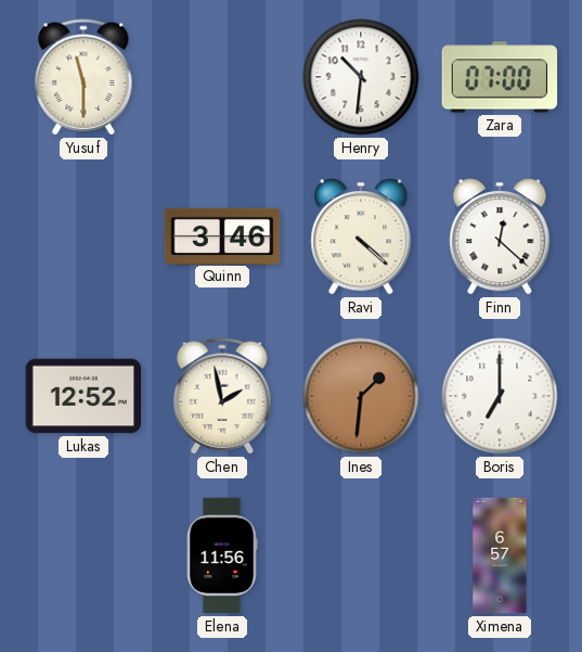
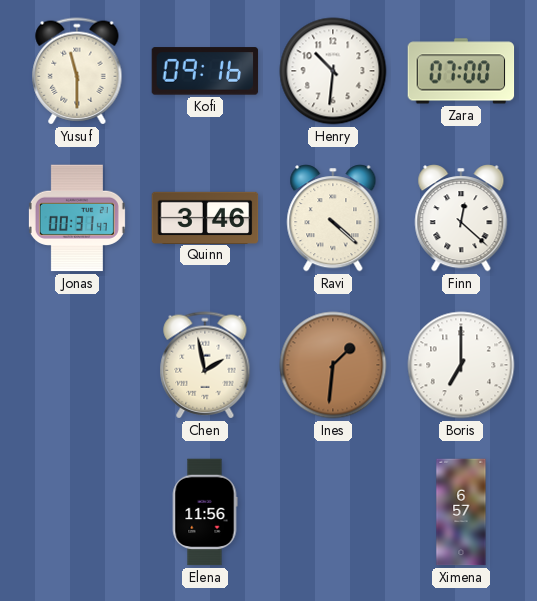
Kofi: none -> 09:16
Jonas: none -> 00:31
Lukas: 12:52 -> none
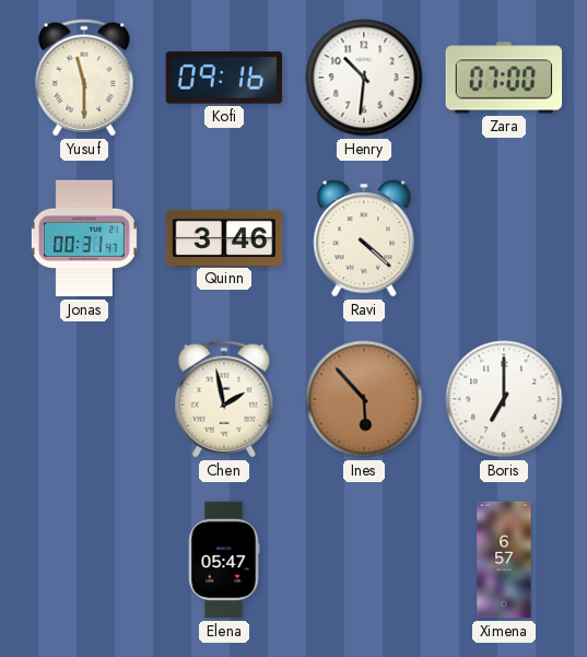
Finn: 12:22 -> none
Ines: 1:31 -> 5:53
Elena: 11:56 -> 05:47
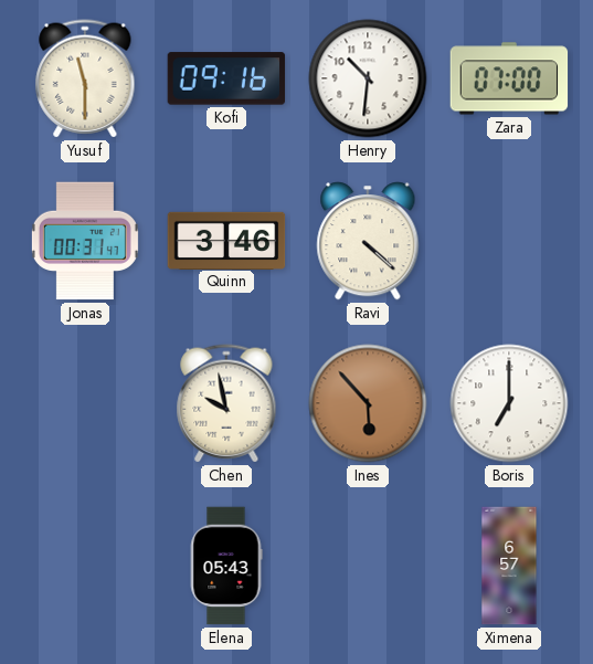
Chen: 1:58 -> 9:58
Elena: 05:47 -> 05:43
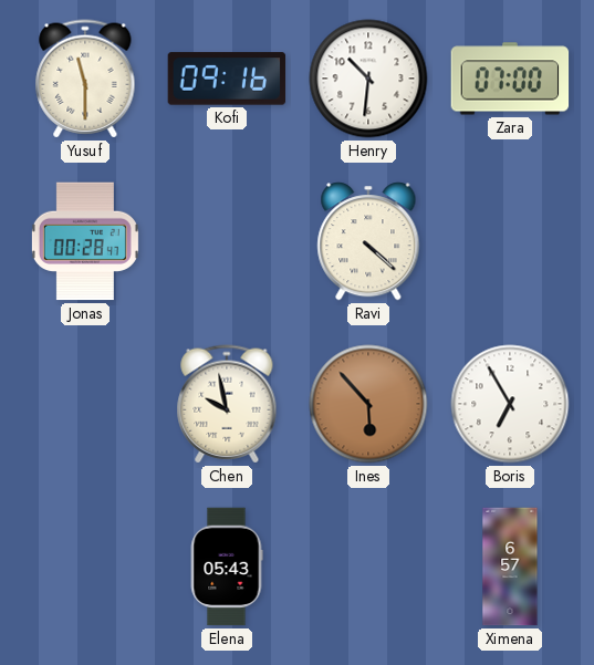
Jonas: 00:31 -> 00:28
Quinn: 3:46 -> none
Boris: 7:00 -> 6:55
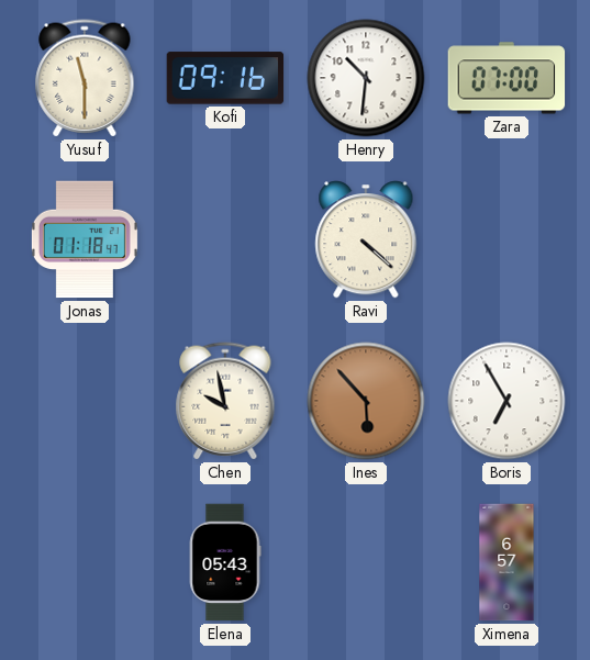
Jonas: 00:28 -> 01:18
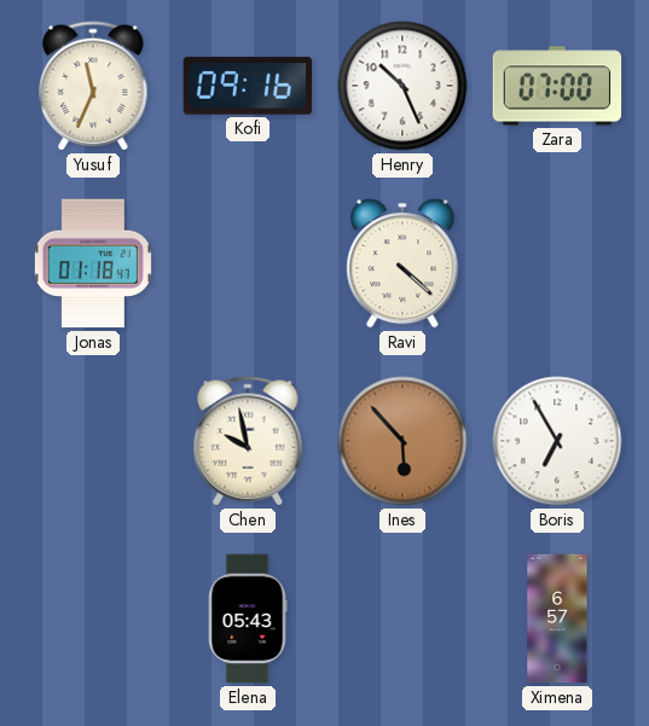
Yusuf: 11:30 -> 11:34
Henry: 10:31 -> 10:26
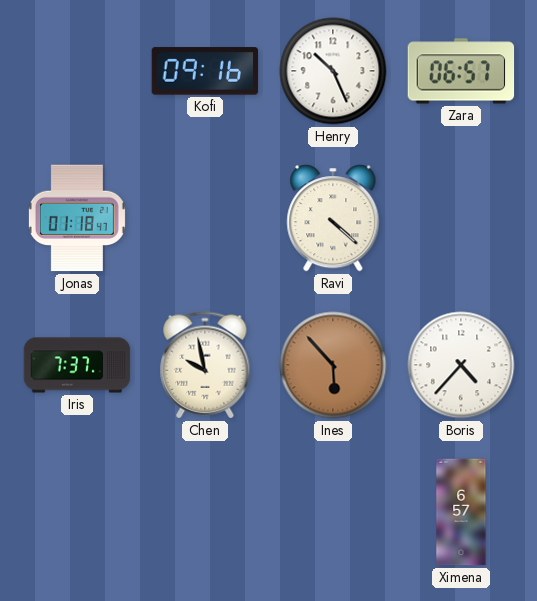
Yusuf: 11:34 -> none
Zara: 07:00 -> 06:57
Iris: none -> 7:37
Boris: 6:55 -> 4:37
Elena: 05:43 -> none
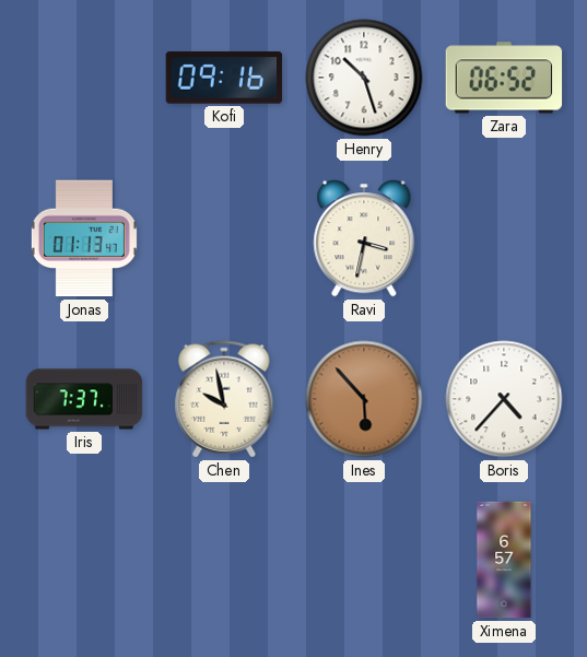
Henry: 10:26 -> 10:27
Zara: 06:57 -> 06:52
Jonas: 01:18 -> 01:13
Ravi: 4:22 -> 3:32
